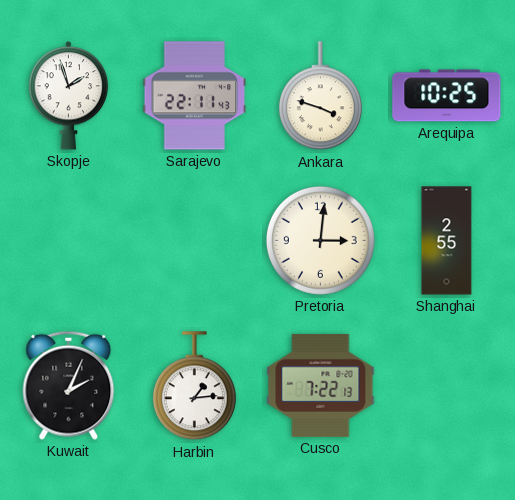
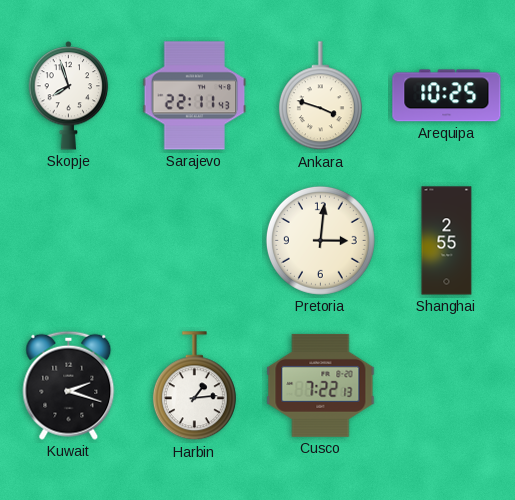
Skopje: 1:57 -> 7:57
Kuwait: 2:04 -> 2:18
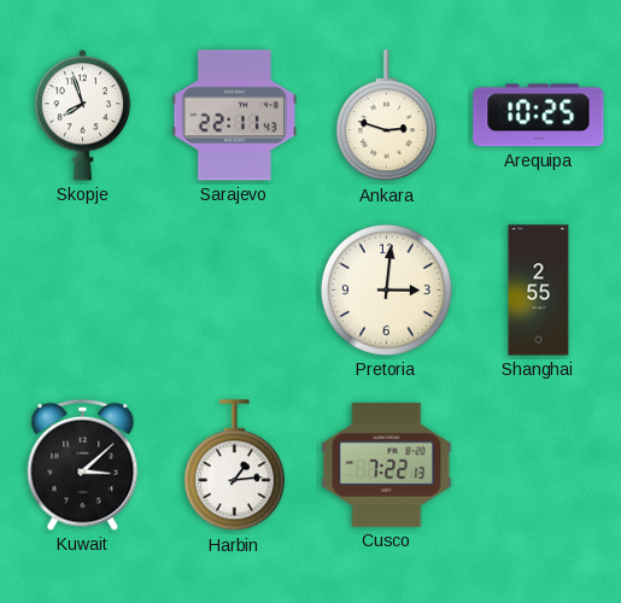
Ankara: 3:48 -> 2:48
Kuwait: 2:18 -> 3:08
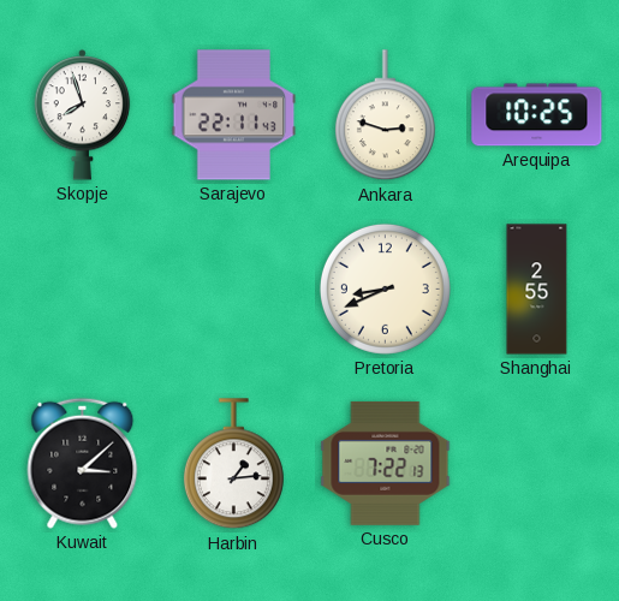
Pretoria: 3:01 -> 8:41
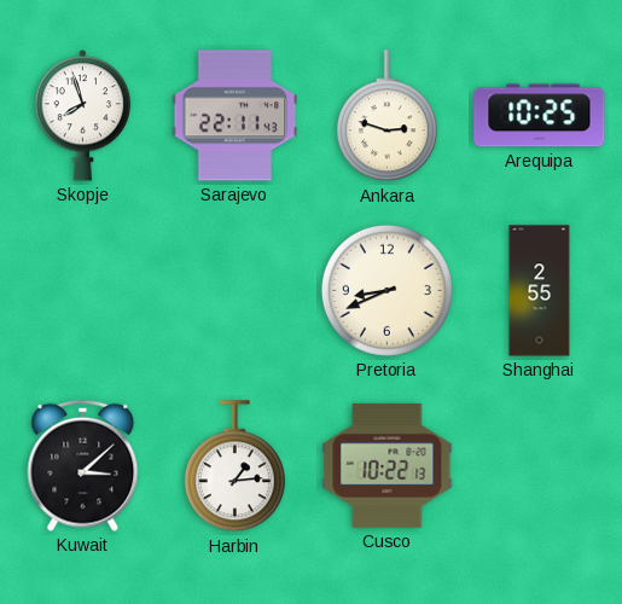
Cusco: 7:22 -> 10:22
